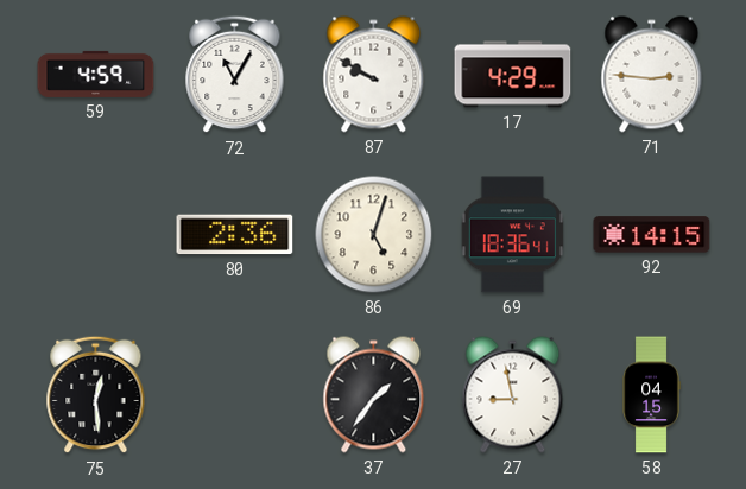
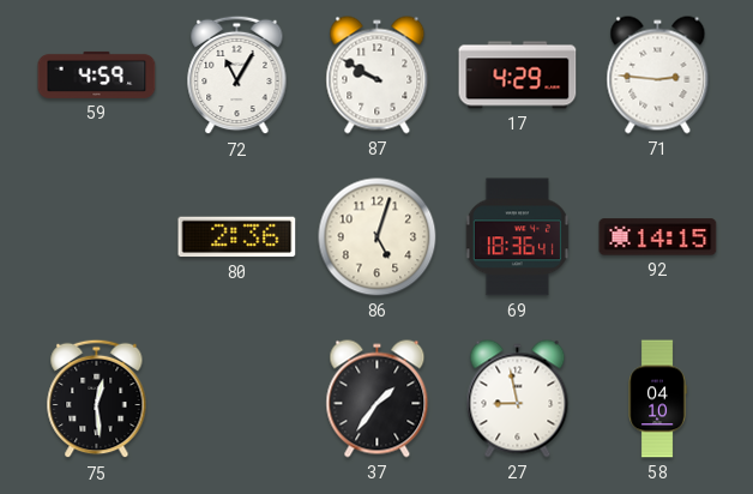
58: 04:15 -> 04:10
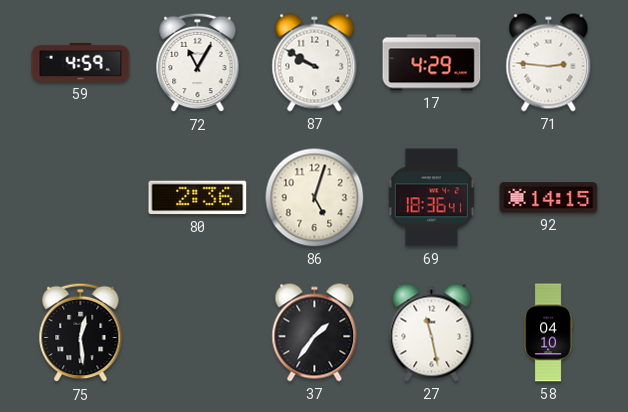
27: 8:58 -> 11:28
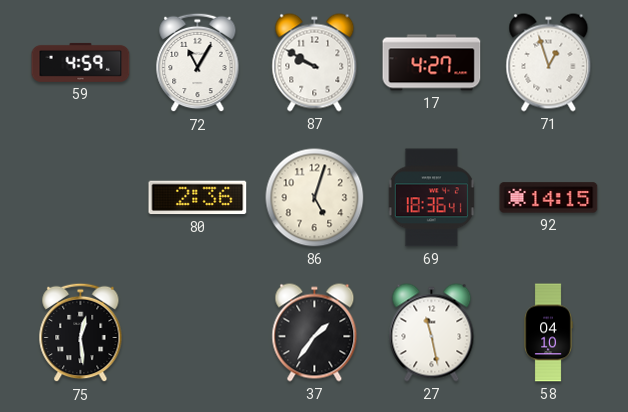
17: 4:29 -> 4:27
71: 2:46 -> 12:57
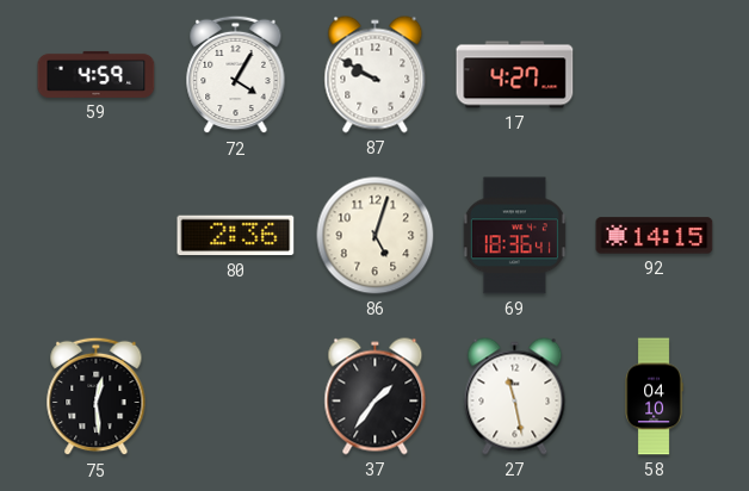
72: 11:05 -> 4:05
71: 12:57 -> none
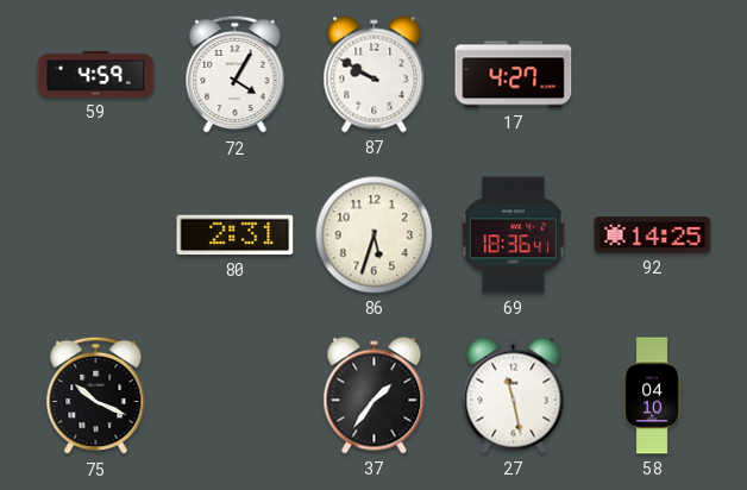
80: 2:36 -> 2:31
86: 5:03 -> 5:33
92: 14:15 -> 14:25
75: 12:29 -> 10:19
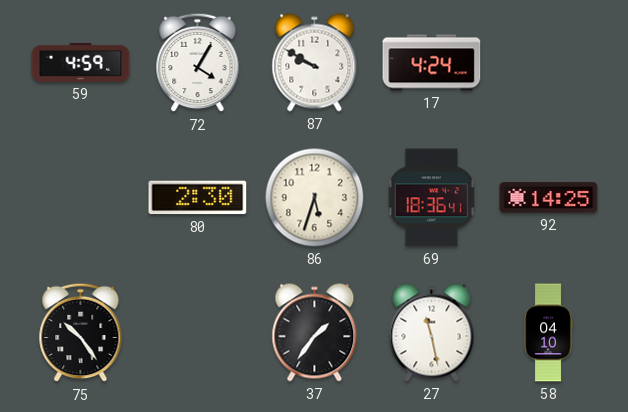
17: 4:27 -> 4:24
80: 2:31 -> 2:30
75: 10:19 -> 10:24
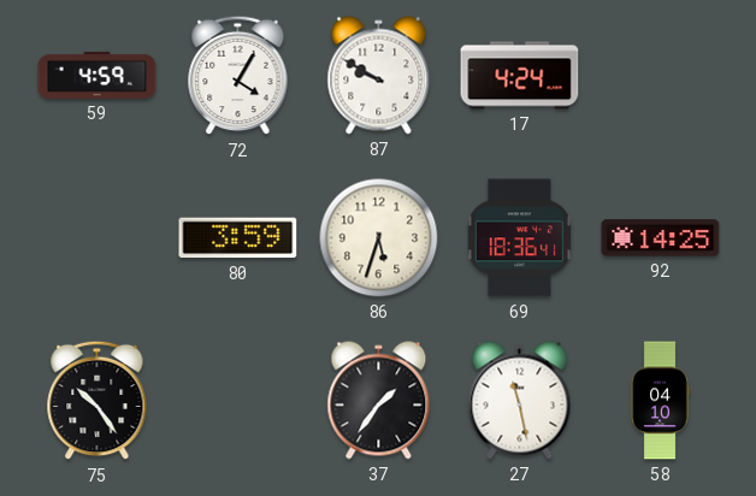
80: 2:30 -> 3:59
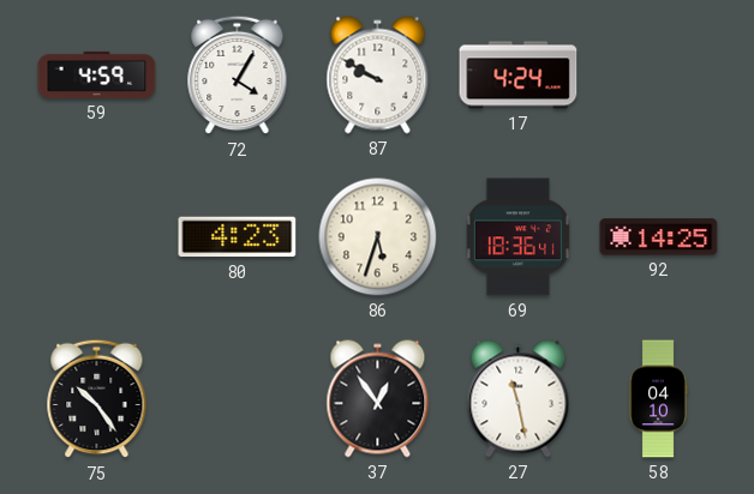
80: 3:59 -> 4:23
37: 1:36 -> 12:54
